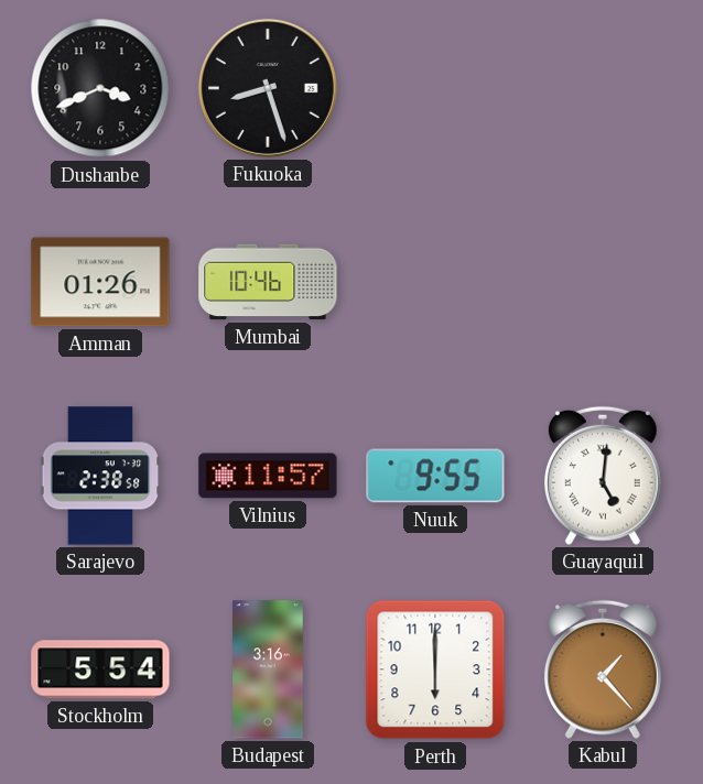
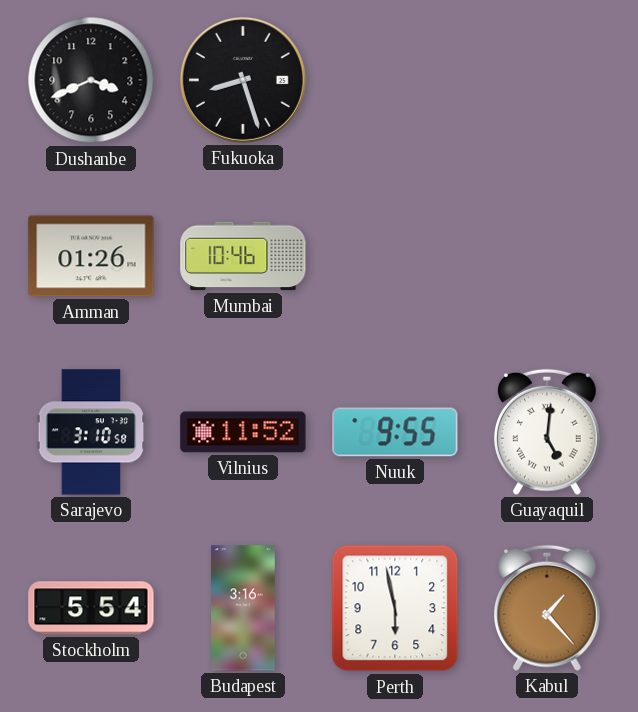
Sarajevo: 2:38 -> 3:10
Vilnius: 11:57 -> 11:52
Perth: 6:00 -> 5:58
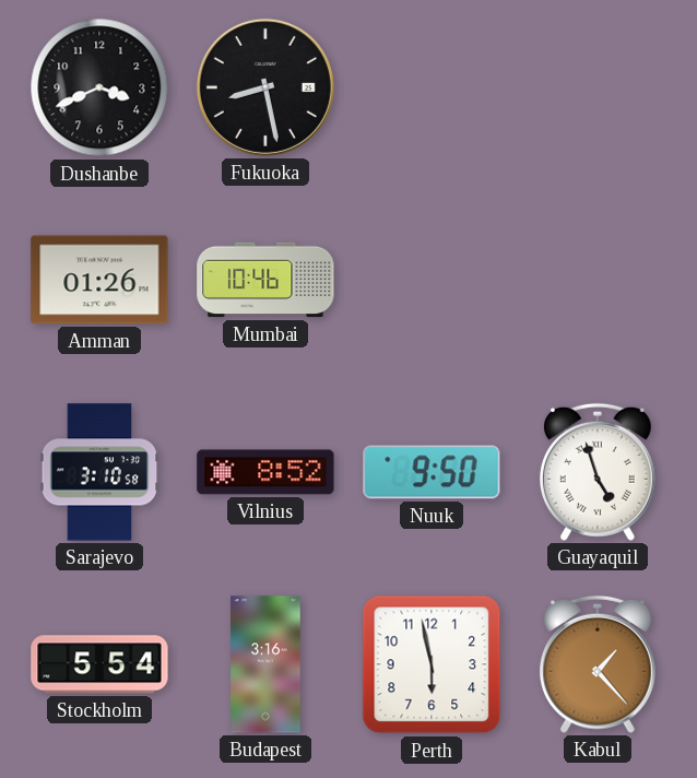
Fukuoka: 8:27 -> 8:28
Vilnius: 11:52 -> 8:52
Nuuk: 9:55 -> 9:50
Guayaquil: 5:01 -> 4:57
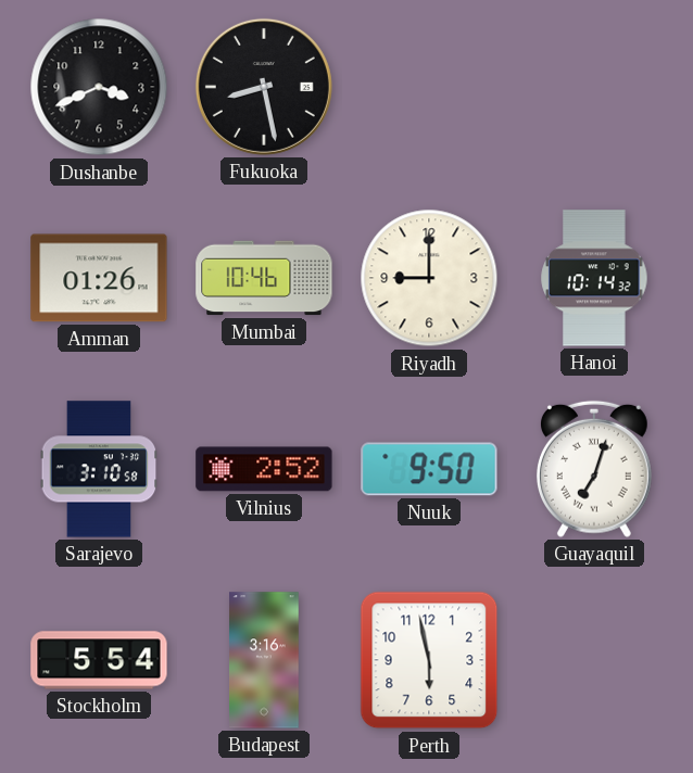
Riyadh: none -> 9:00
Hanoi: none -> 10:14
Vilnius: 8:52 -> 2:52
Guayaquil: 4:57 -> 7:03
Kabul: 1:23 -> none
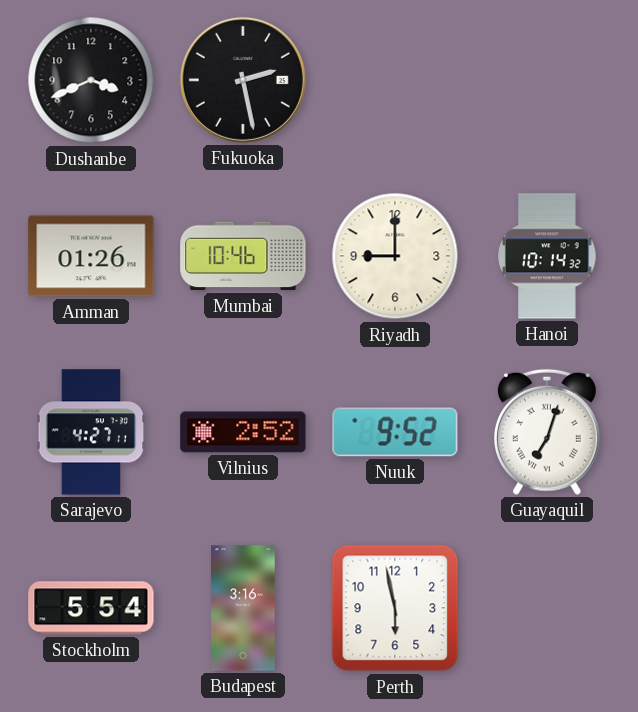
Fukuoka: 8:28 -> 2:28
Sarajevo: 3:10 -> 4:27
Nuuk: 9:50 -> 9:52
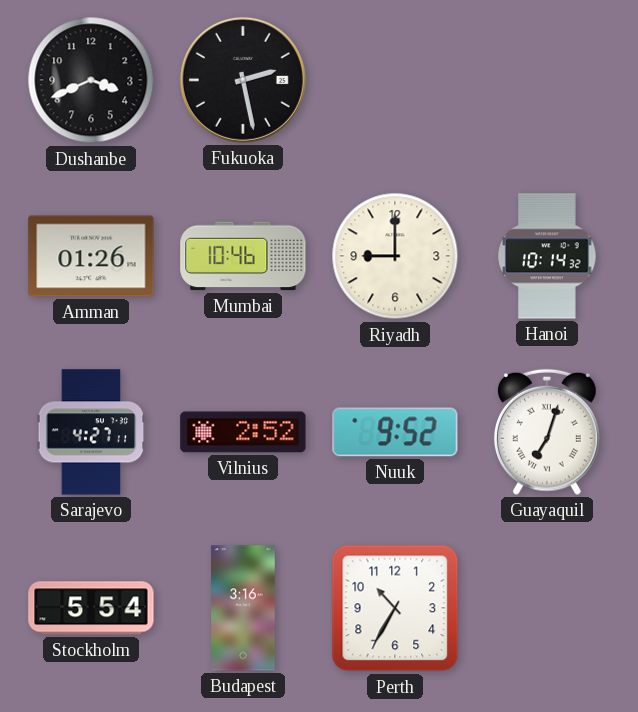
Perth: 5:58 -> 10:35
